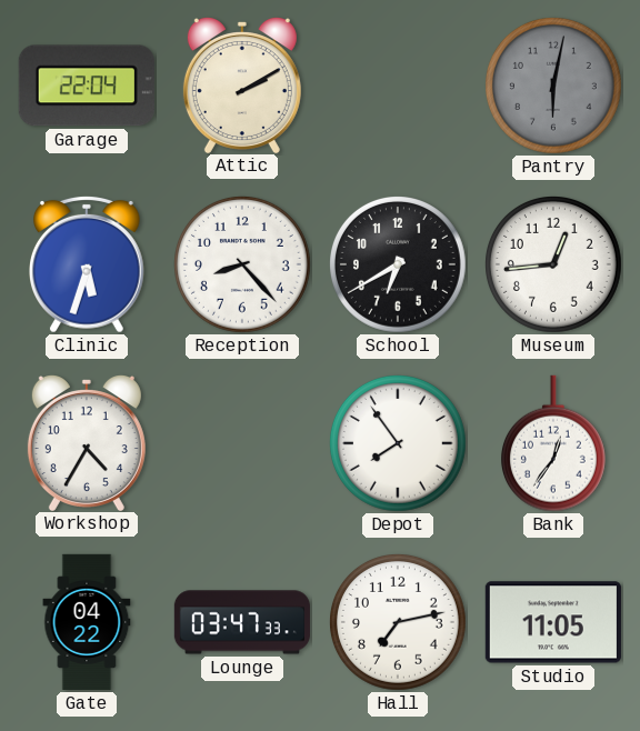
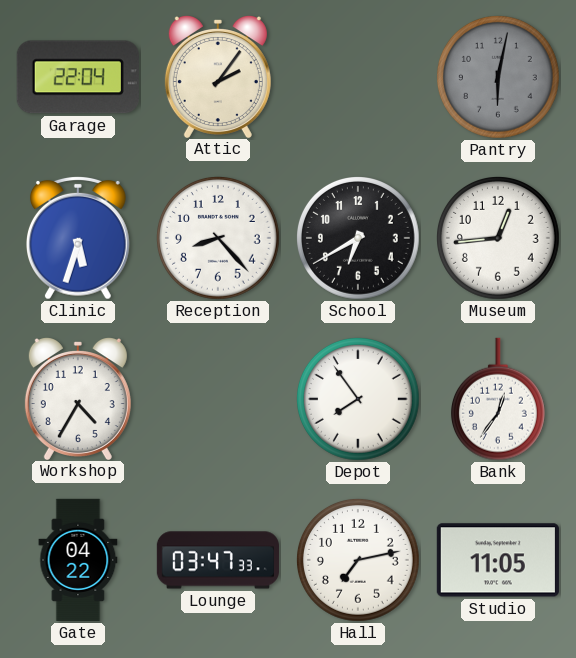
Attic: 2:10 -> 2:06
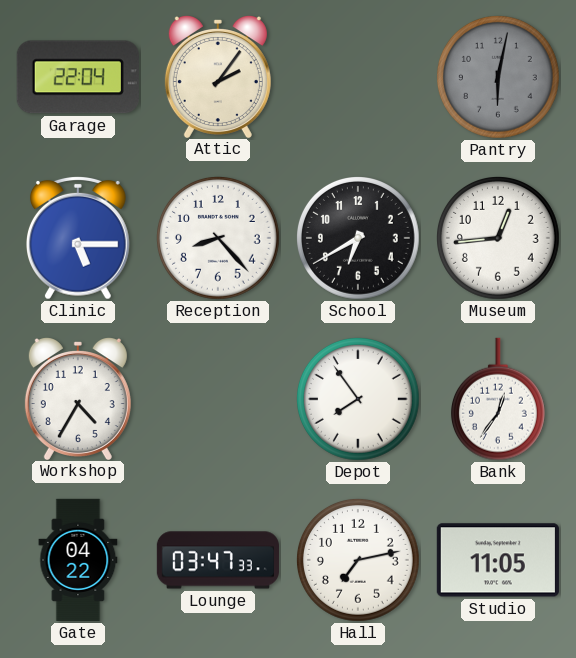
Clinic: 5:33 -> 5:15
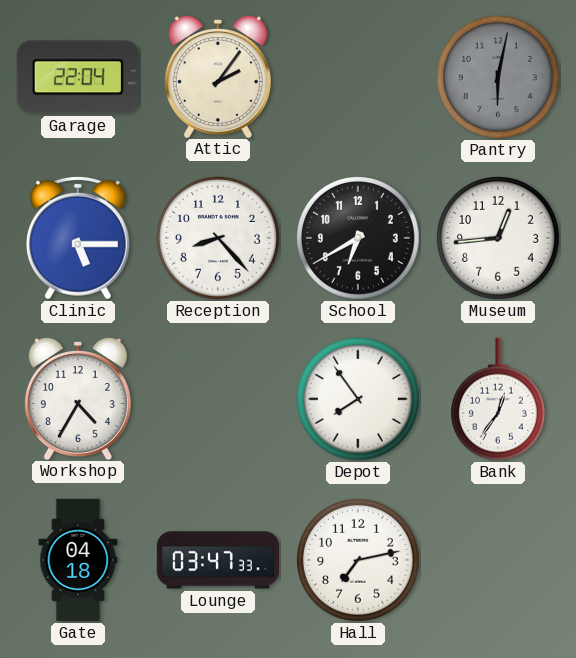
Gate: 04:22 -> 04:18
Studio: 11:05 -> none
